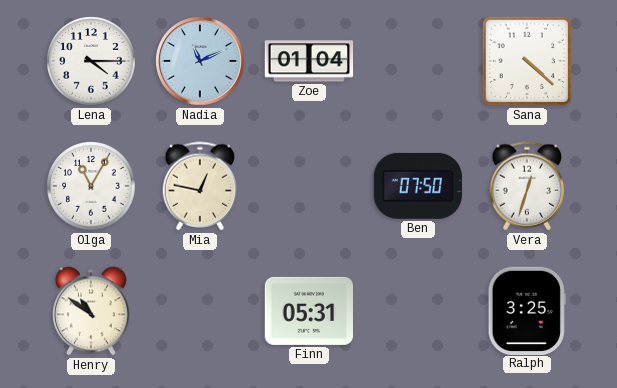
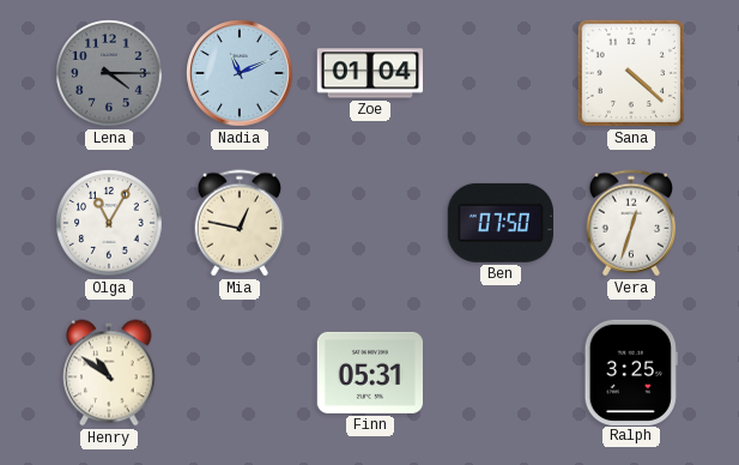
Lena dial: white -> grey
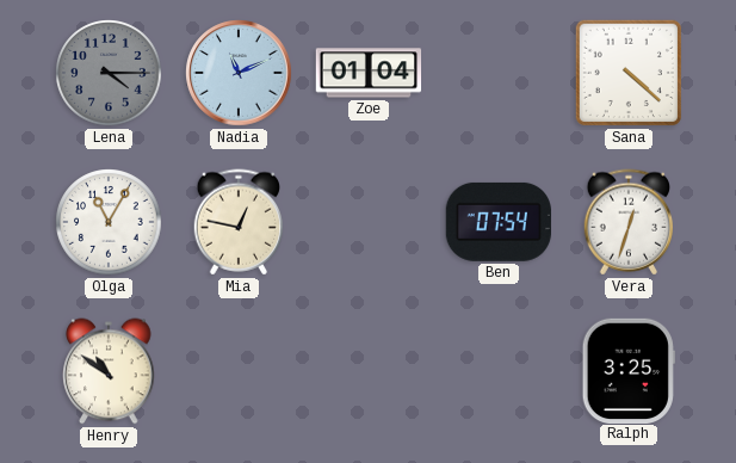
Ben: 07:50 -> 07:54
Finn: 05:31 -> none
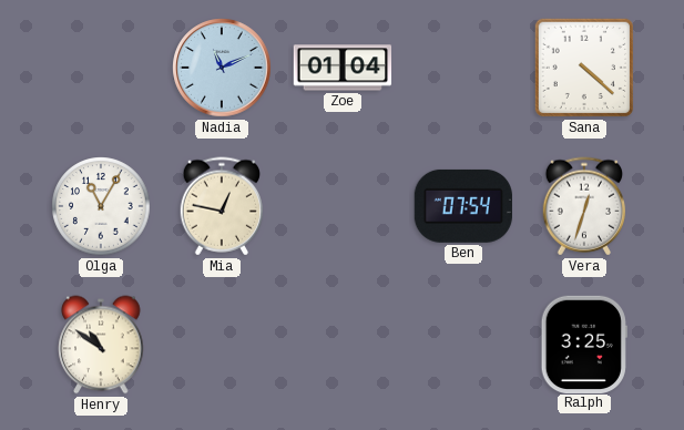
Lena: 4:15 -> none
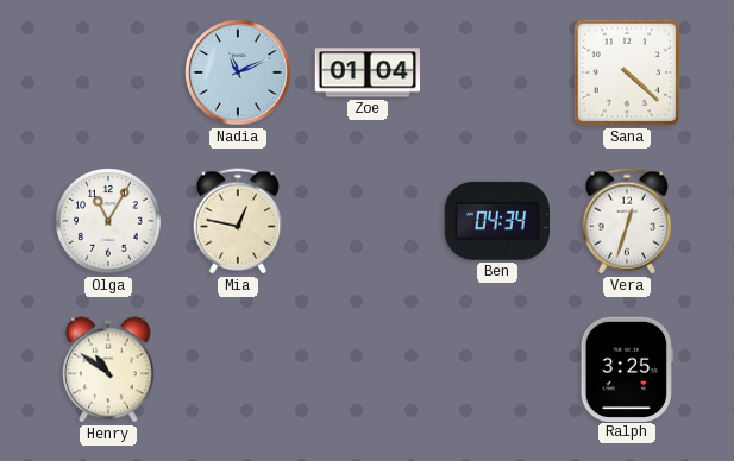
Ben: 07:54 -> 04:34
